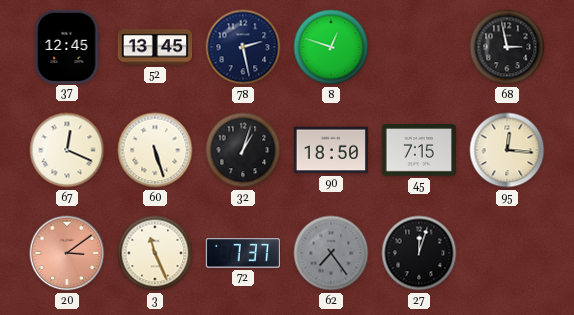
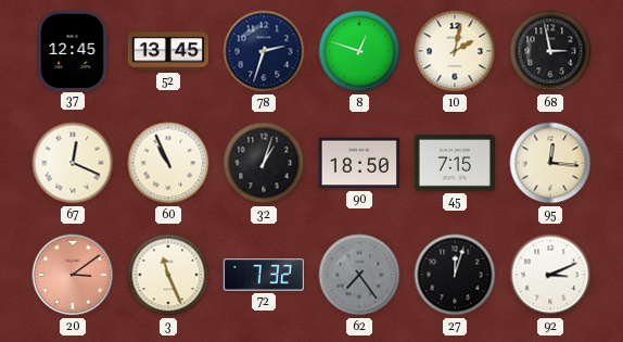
78: 2:28 -> 2:33
10: none -> 2:02
60: 5:27 -> 10:56
72: 7:37 -> 7:32
92: none -> 3:11
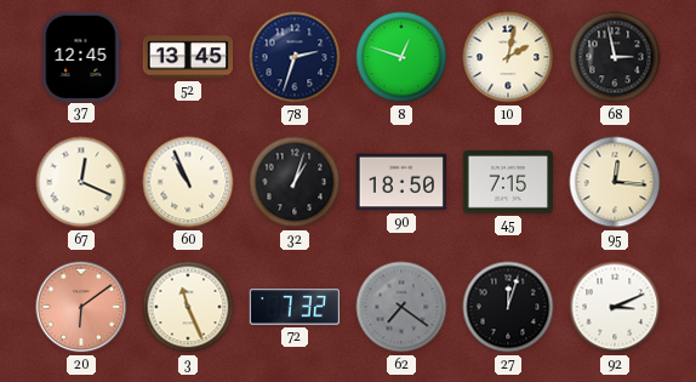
20: 3:09 -> 6:09
62: 7:24 -> 7:21
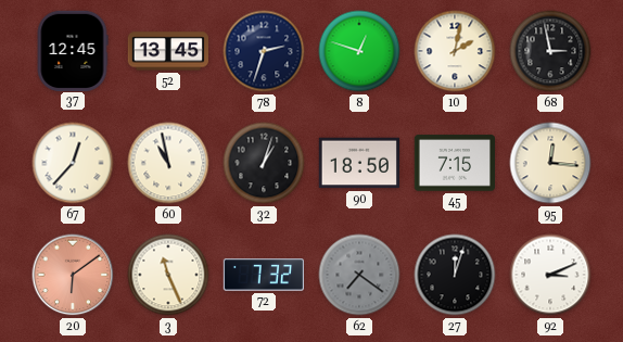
67: 12:19 -> 12:37
60: 10:56 -> 10:58
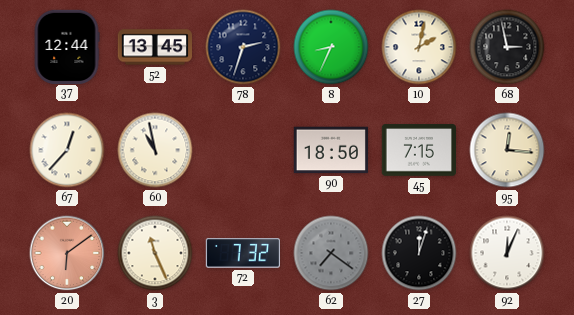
37: 12:45 -> 12:44
8: 12:48 -> 8:34
32: 1:03 -> none
92: 3:11 -> 12:04
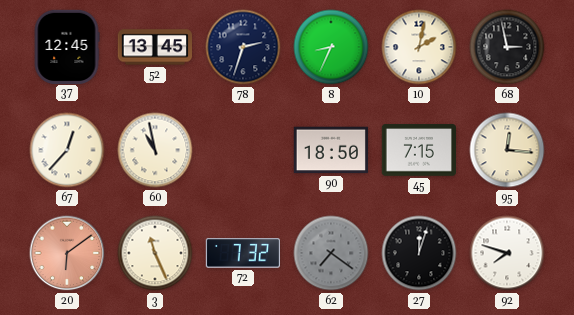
37: 12:44 -> 12:45
92: 12:04 -> 7:48
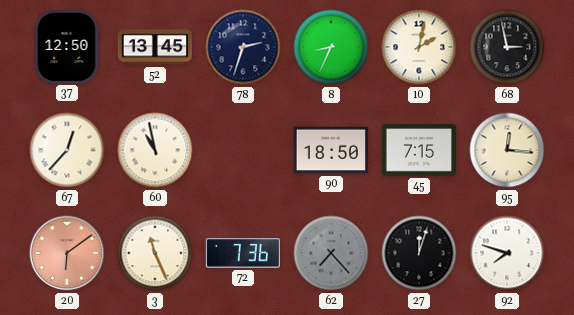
37: 12:45 -> 12:50
72: 7:32 -> 7:36
62: 7:21 -> 7:23
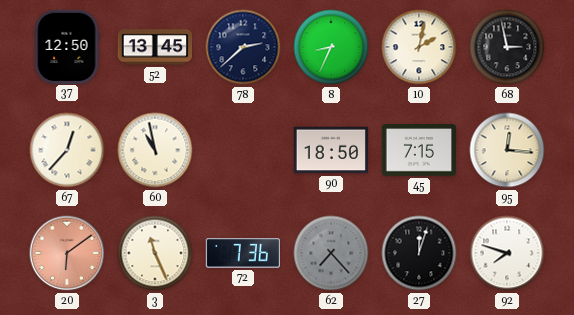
78: 2:33 -> 2:38
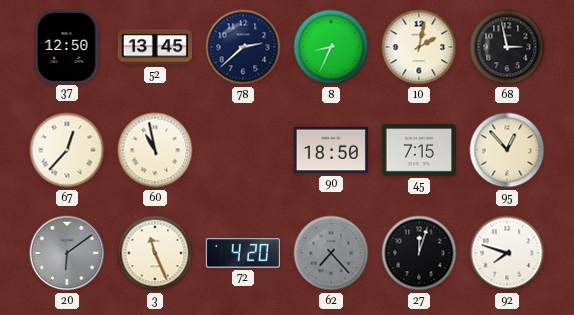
95: 12:16 -> 12:53
20 dial: salmon -> grey
72: 7:36 -> 4:20
